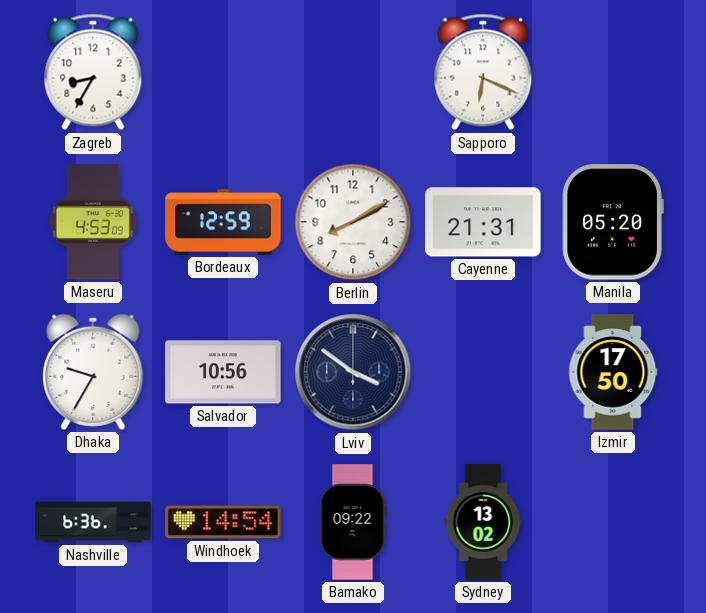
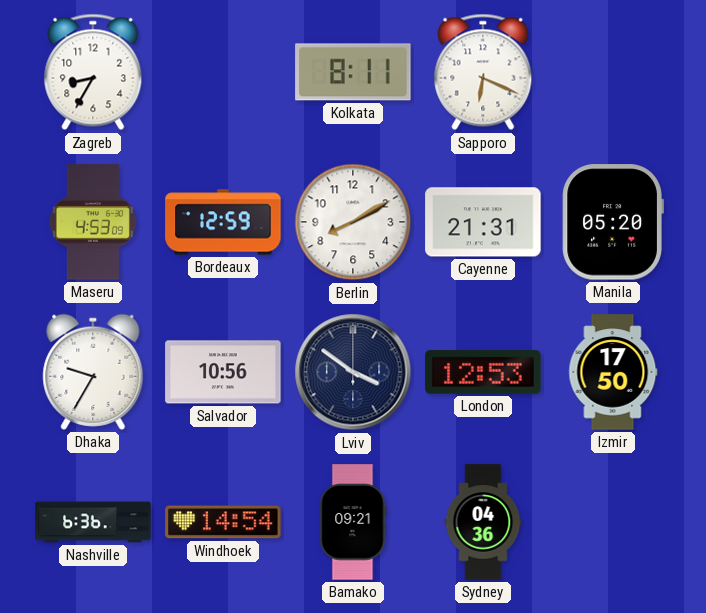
Kolkata: none -> 8:11
London: none -> 12:53
Bamako: 09:22 -> 09:21
Sydney: 13:02 -> 04:36
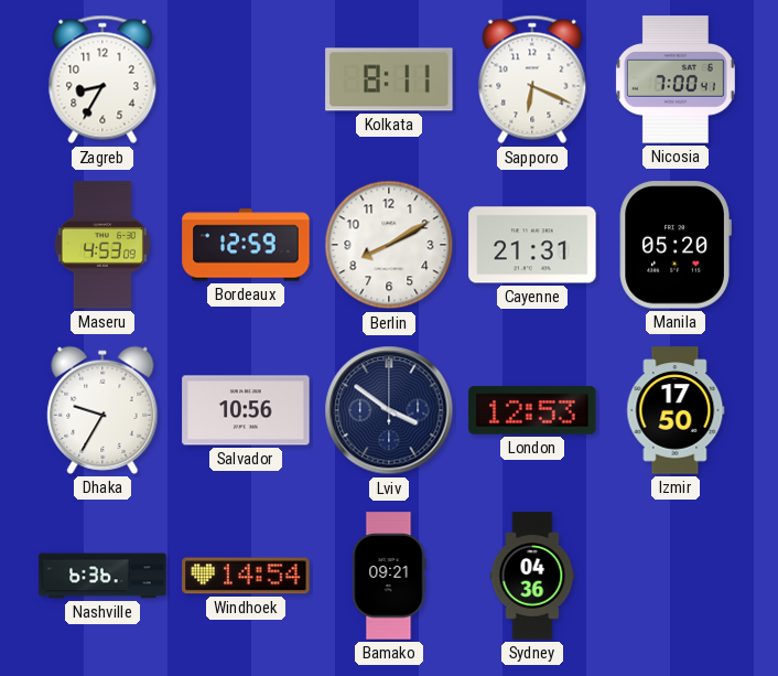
Nicosia: none -> 7:00
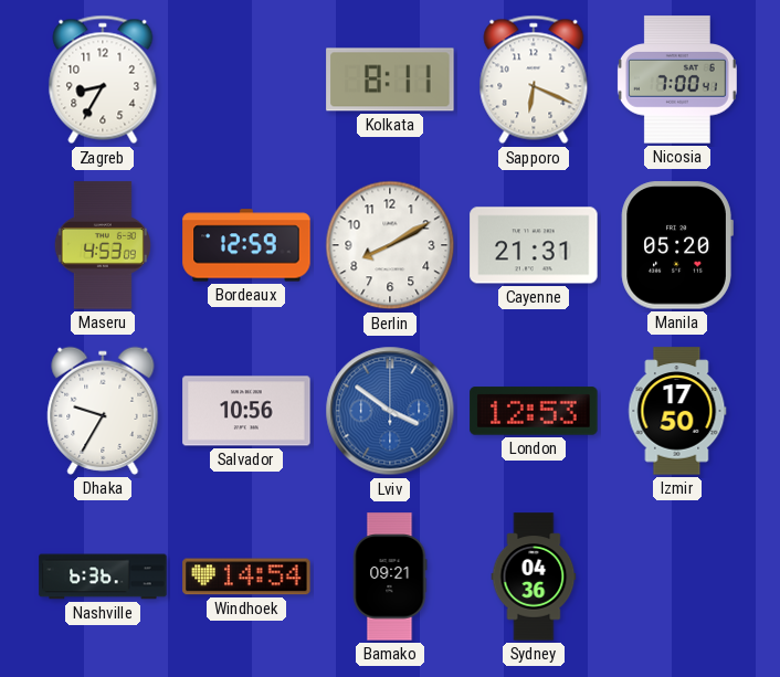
Lviv dial: navy -> blue
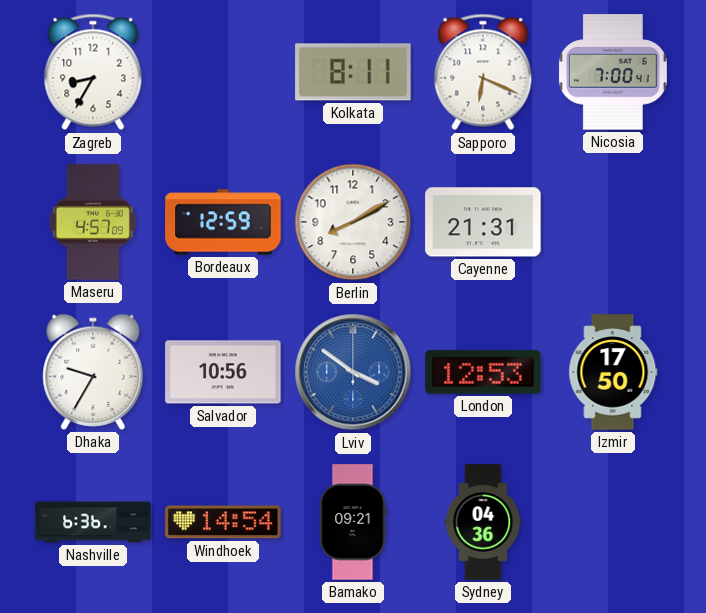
Maseru: 4:53 -> 4:57
Manila: 05:20 -> none
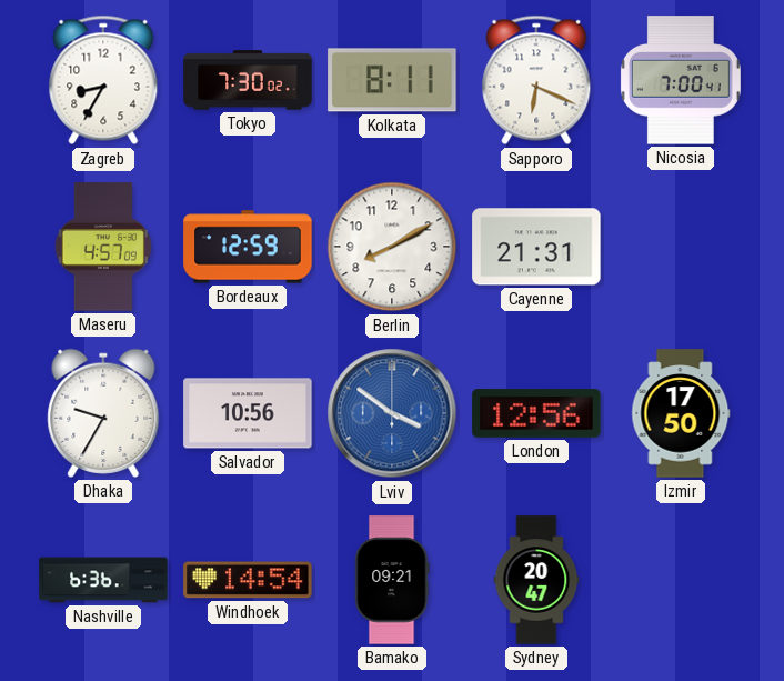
Tokyo: none -> 7:30
London: 12:53 -> 12:56
Sydney: 04:36 -> 20:47
